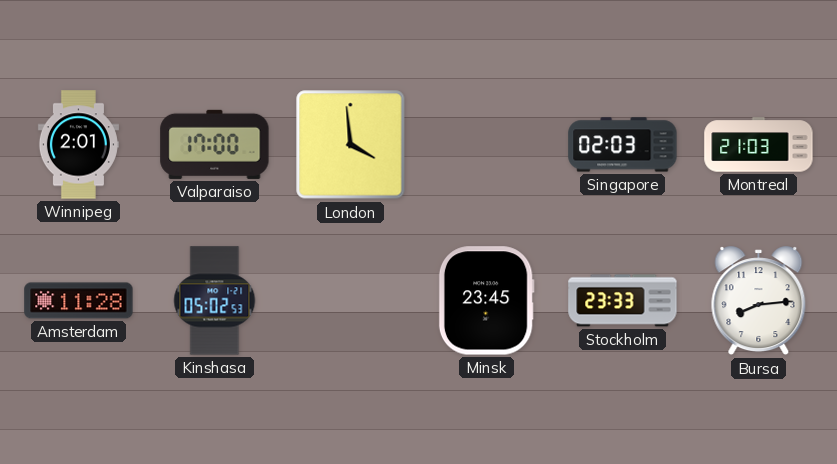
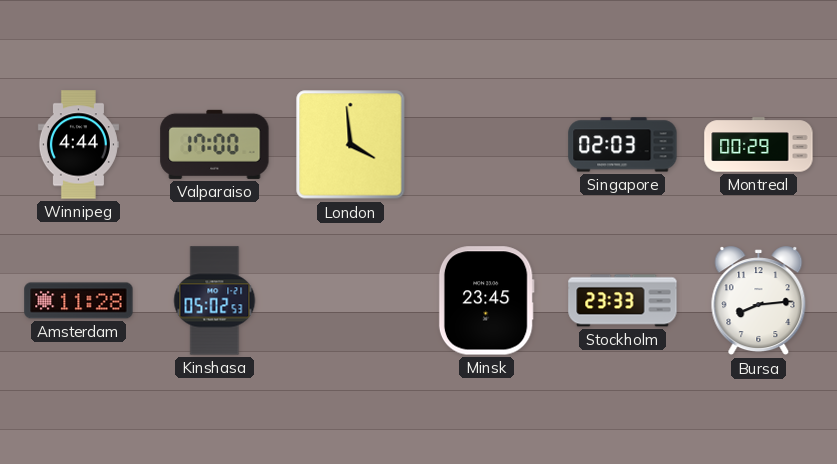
Winnipeg: 2:01 -> 4:44
Montreal: 21:03 -> 00:29
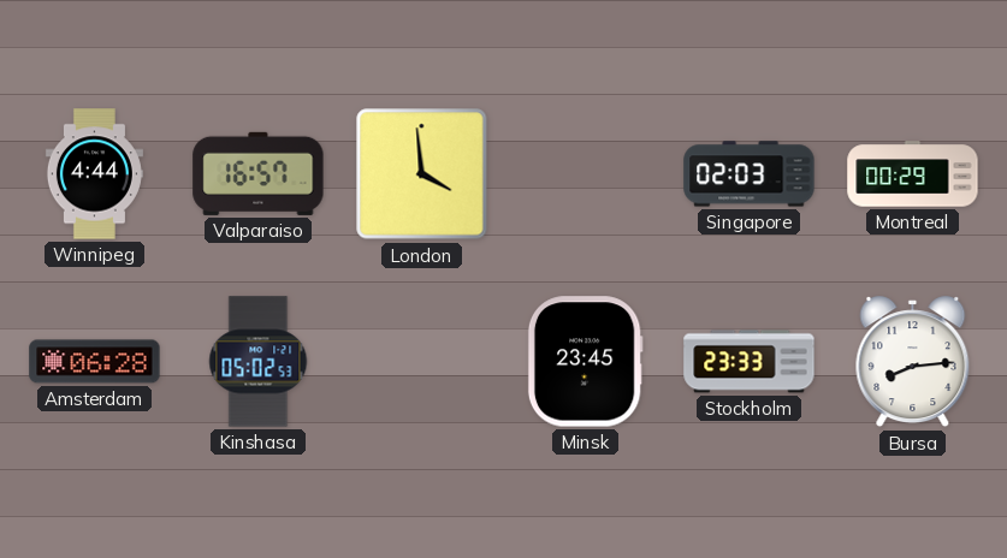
Valparaiso: 17:00 -> 16:57
Amsterdam: 11:28 -> 06:28
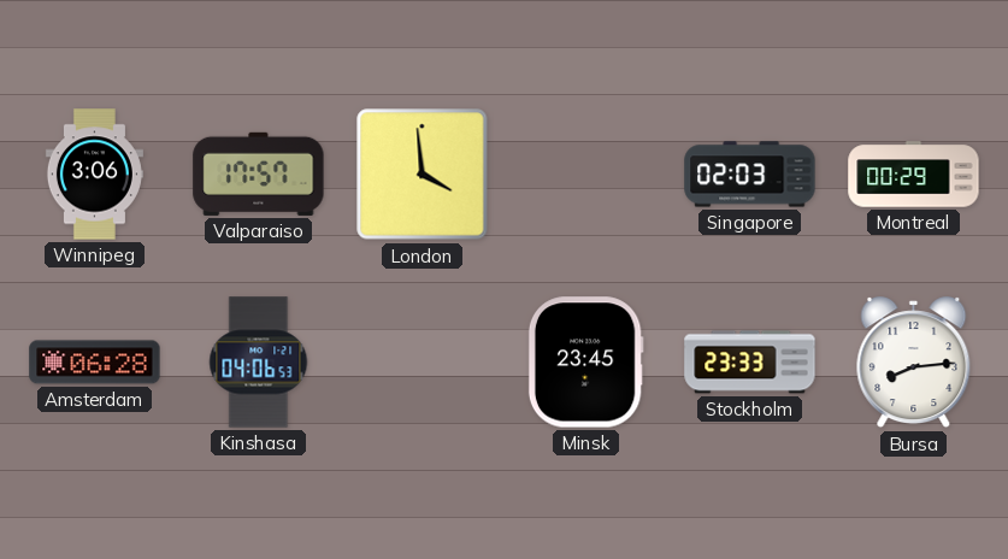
Winnipeg: 4:44 -> 3:06
Valparaiso: 16:57 -> 17:57
Kinshasa: 05:02 -> 04:06
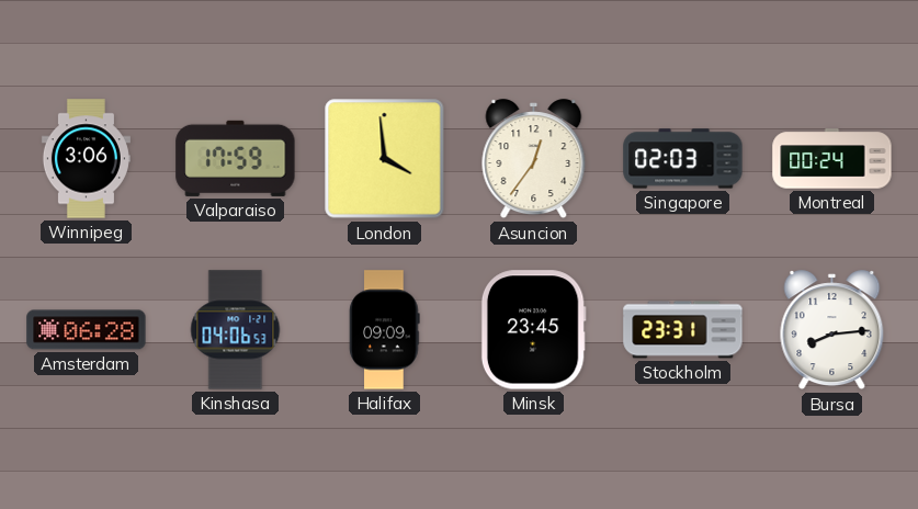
Valparaiso: 17:57 -> 17:59
Asuncion: none -> 12:36
Montreal: 00:29 -> 00:24
Halifax: none -> 09:09
Stockholm: 23:33 -> 23:31
